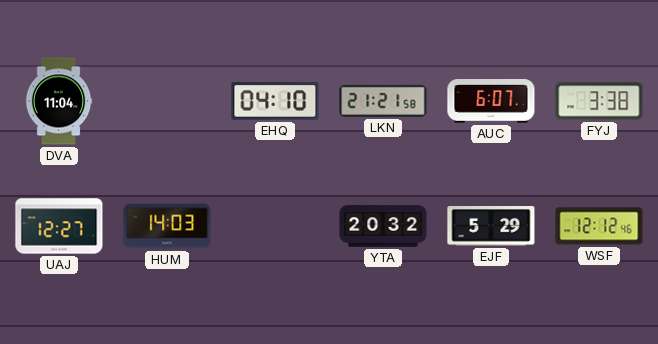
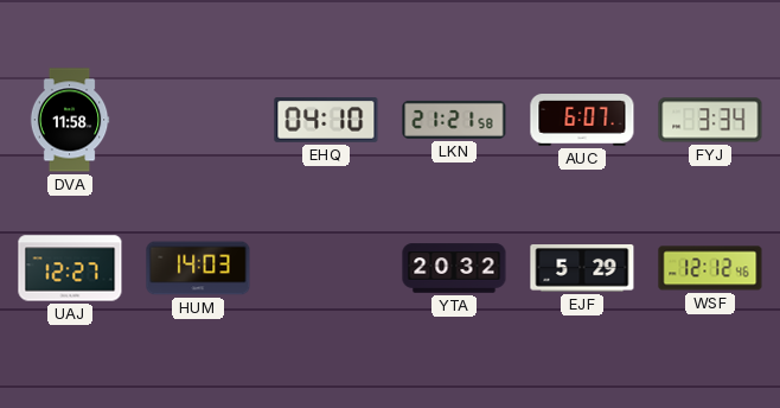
DVA: 11:04 -> 11:58
FYJ: 3:38 -> 3:34
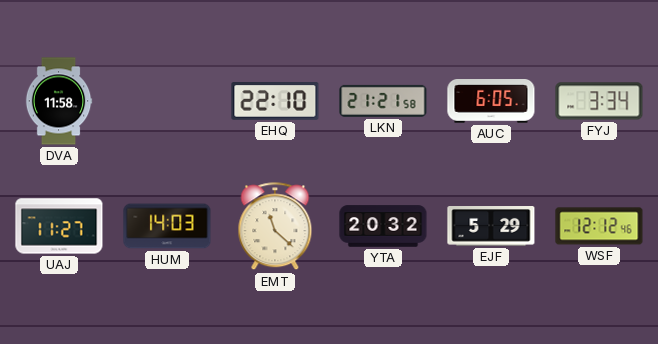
EHQ: 04:10 -> 22:10
AUC: 6:07 -> 6:05
UAJ: 12:27 -> 11:27
EMT: none -> 11:22
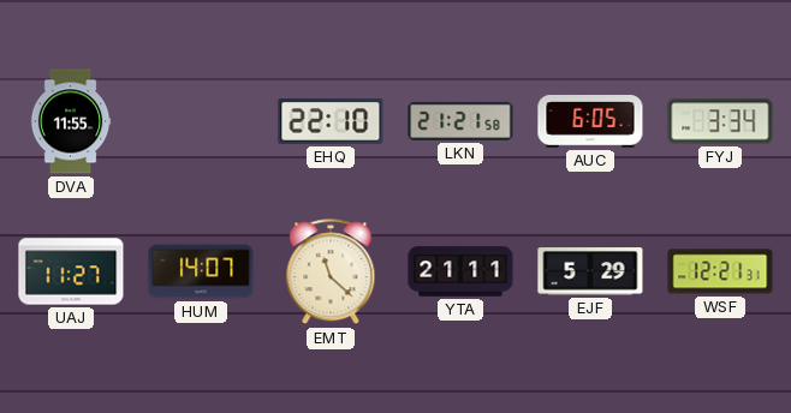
DVA: 11:58 -> 11:55
HUM: 14:03 -> 14:07
YTA: 20:32 -> 21:11
WSF: 12:12 -> 12:21
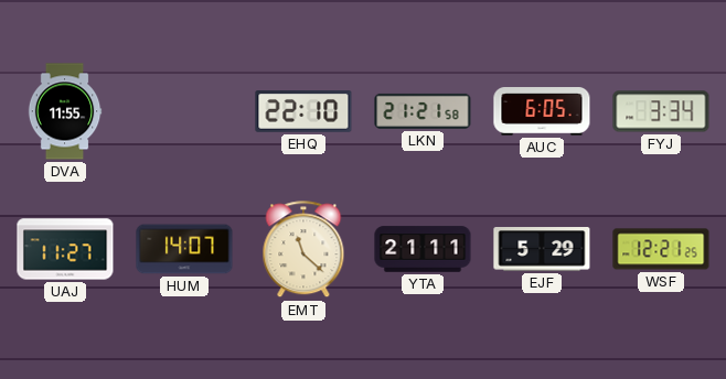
WSF: 12:21:31 -> 12:21:25
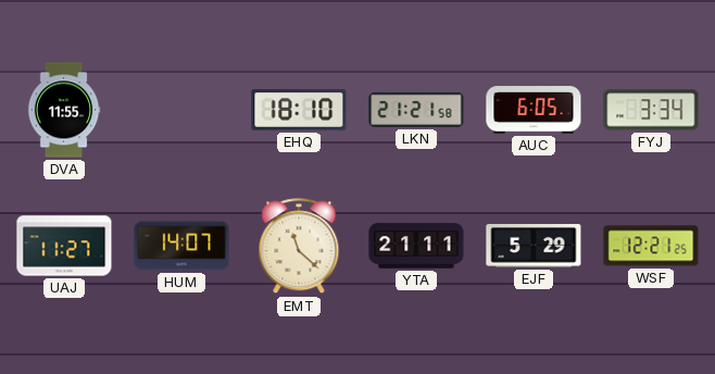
EHQ: 22:10 -> 18:10
